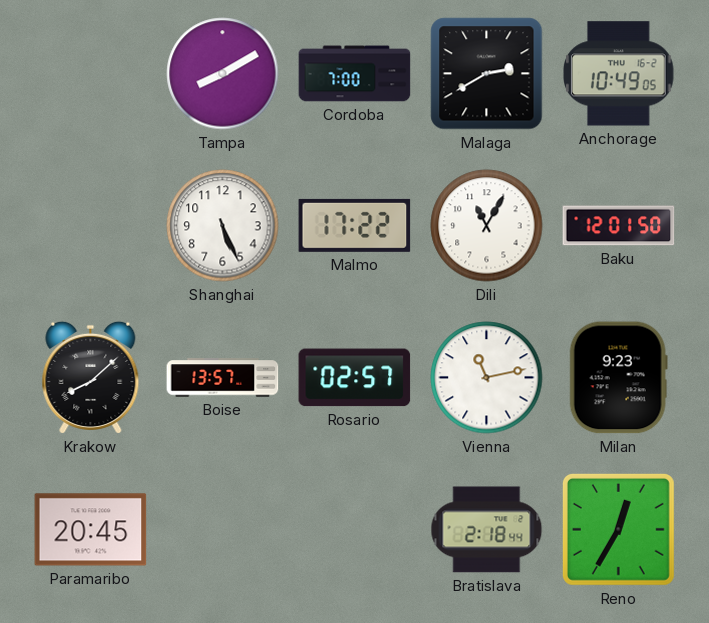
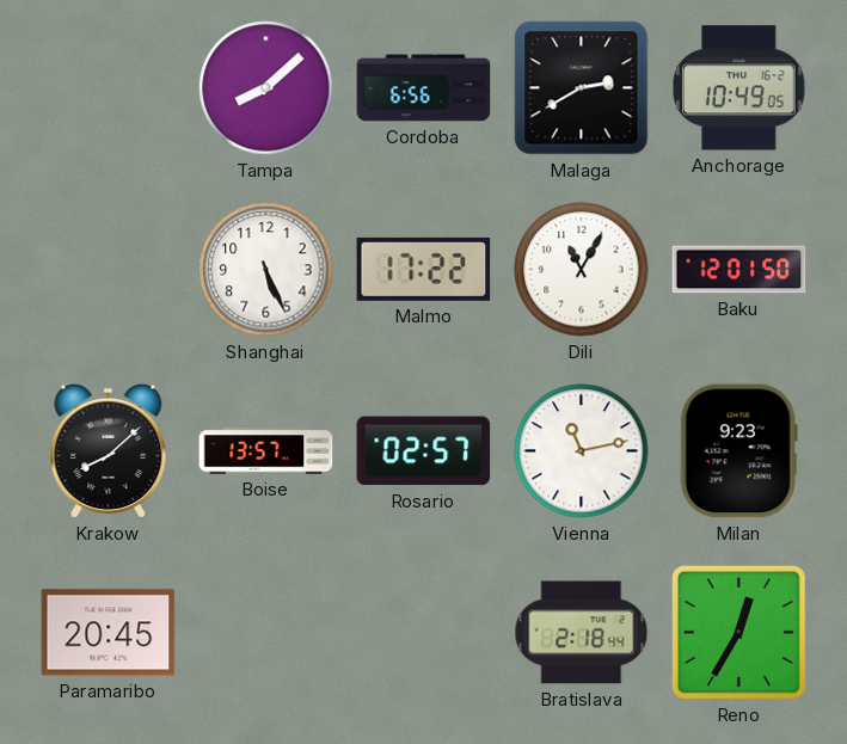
Tampa: 8:10 -> 8:08
Cordoba: 7:00 -> 6:56
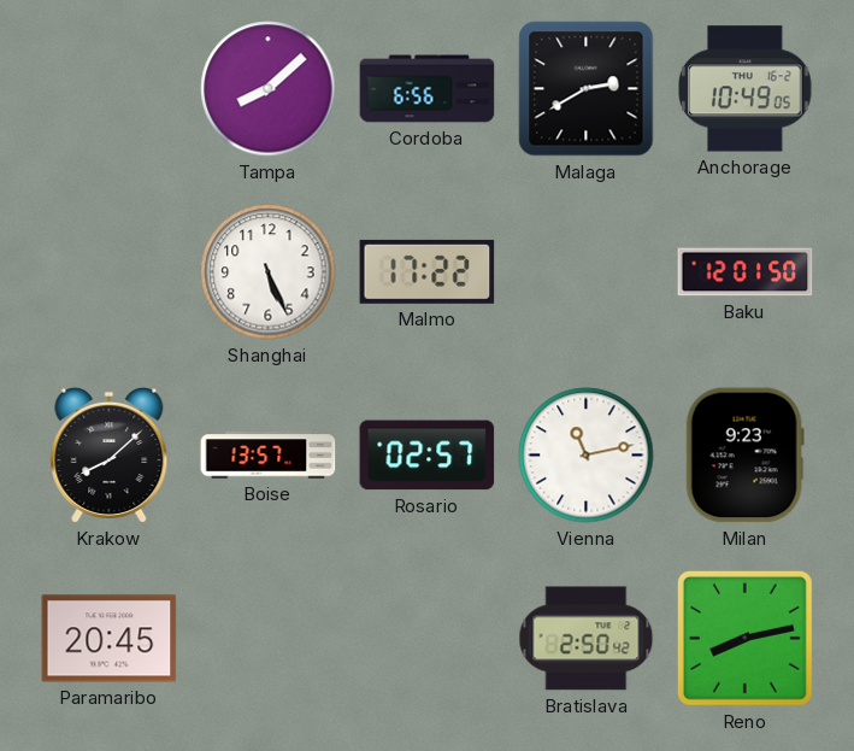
Dili: 11:05 -> none
Bratislava: 2:18 -> 2:50
Reno: 12:35 -> 8:13
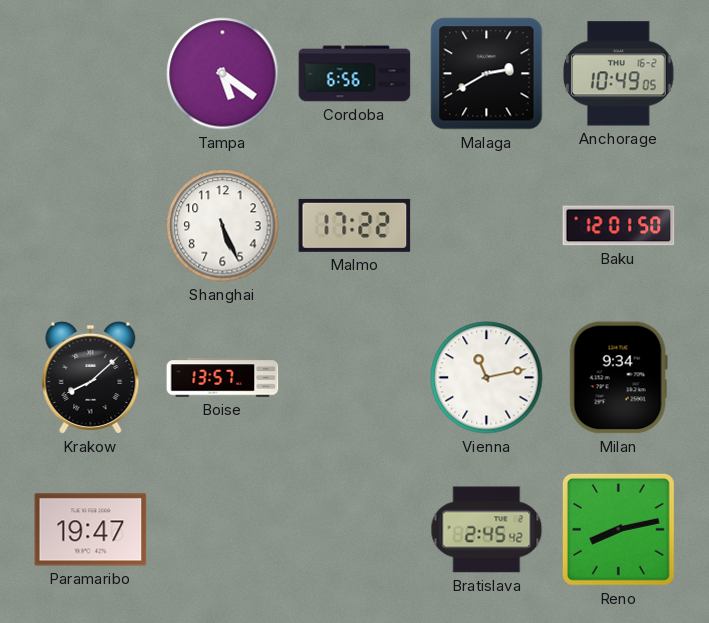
Tampa: 8:08 -> 5:21
Rosario: 02:57 -> none
Milan: 9:23 -> 9:34
Paramaribo: 20:45 -> 19:47
Bratislava: 2:50 -> 2:45
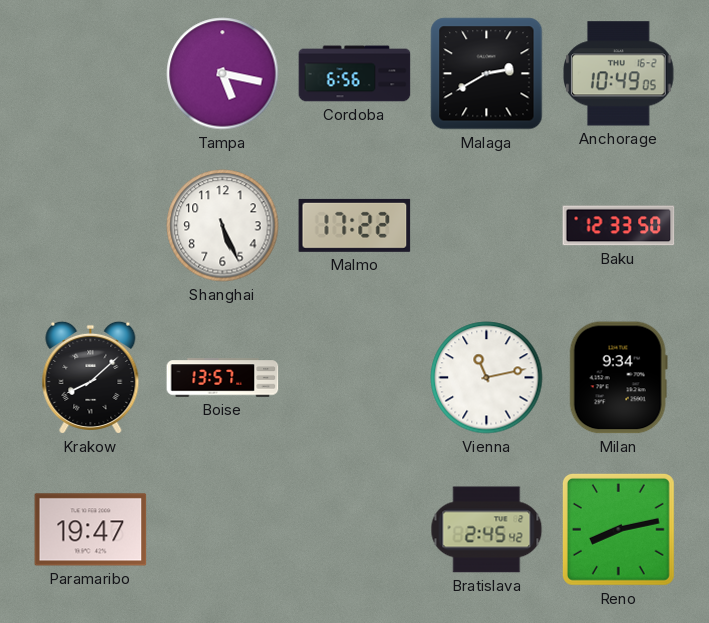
Tampa: 5:21 -> 5:17
Baku: 12:01 -> 12:33
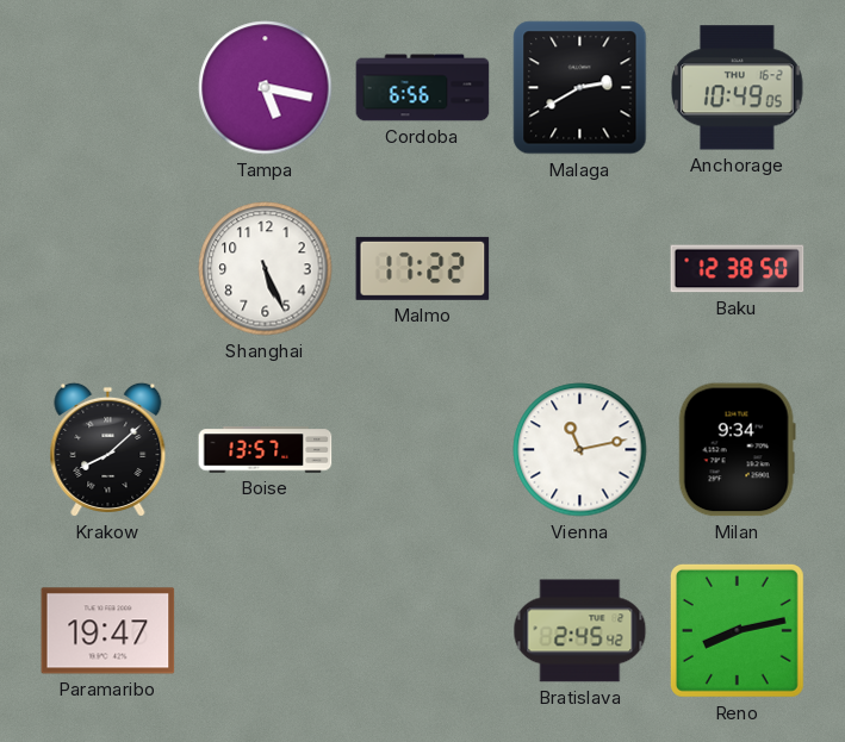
Baku: 12:33 -> 12:38
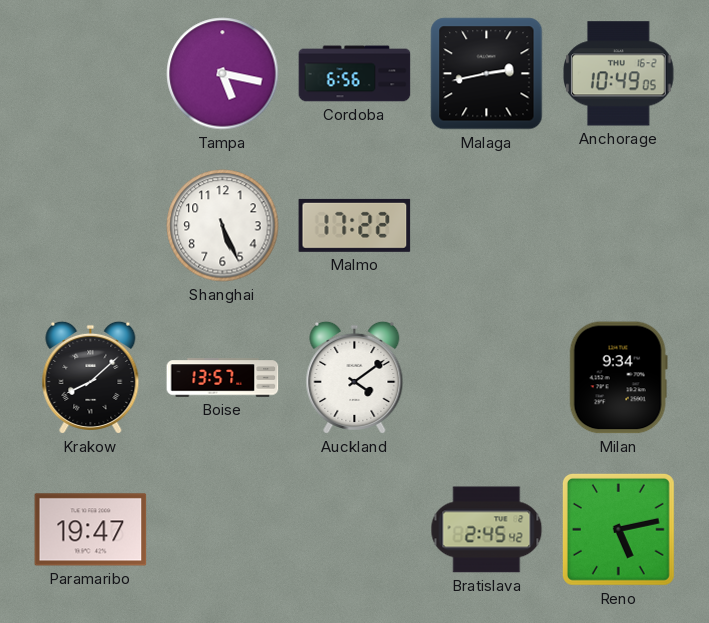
Malaga: 2:40 -> 2:43
Baku: 12:38 -> none
Auckland: none -> 4:09
Vienna: 11:13 -> none
Reno: 8:13 -> 5:13
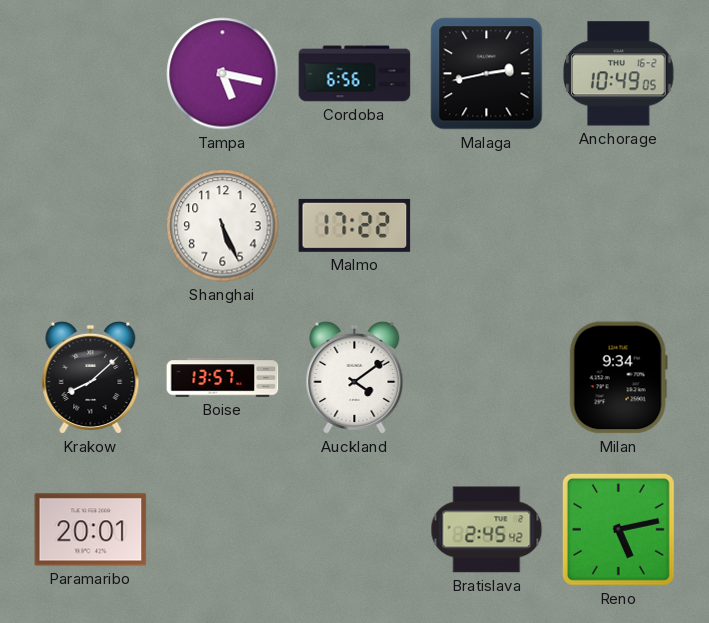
Paramaribo: 19:47 -> 20:01
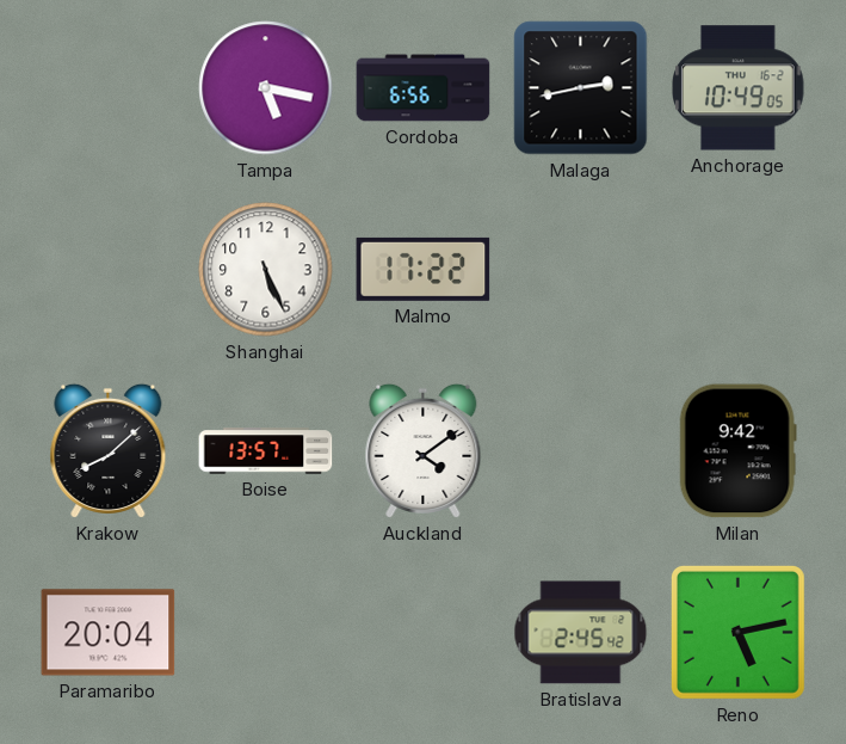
Milan: 9:34 -> 9:42
Paramaribo: 20:01 -> 20:04
